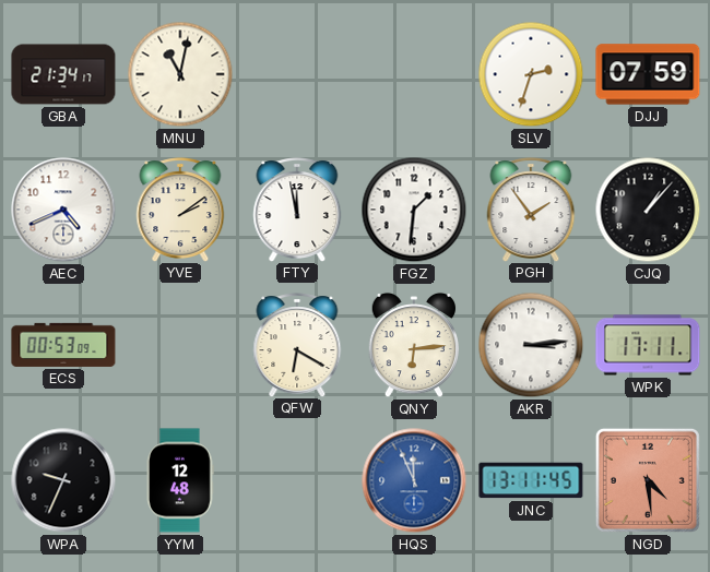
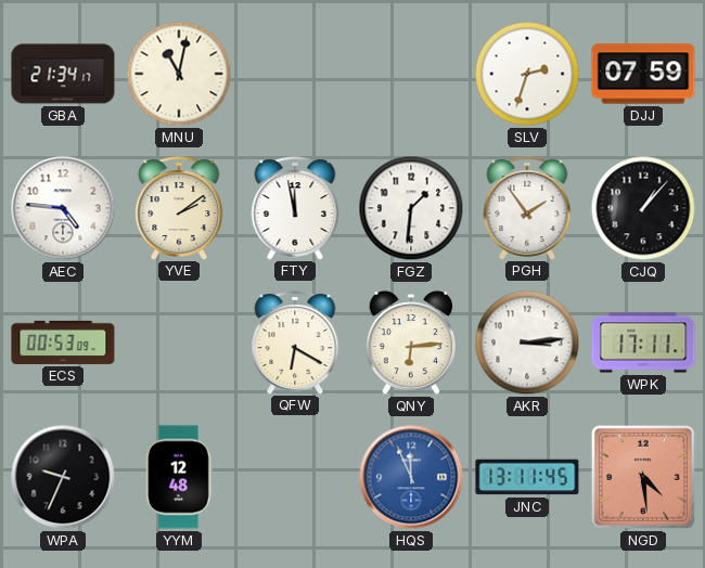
AEC: 4:41 -> 4:46
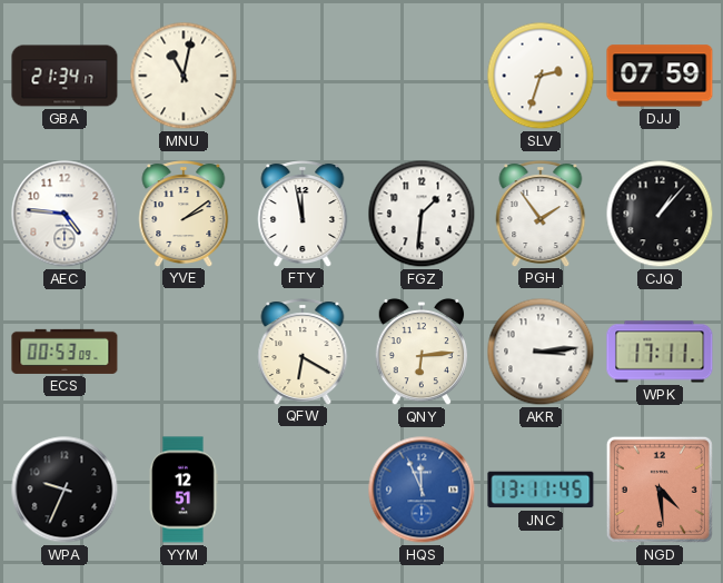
YYM: 12:48 -> 12:51
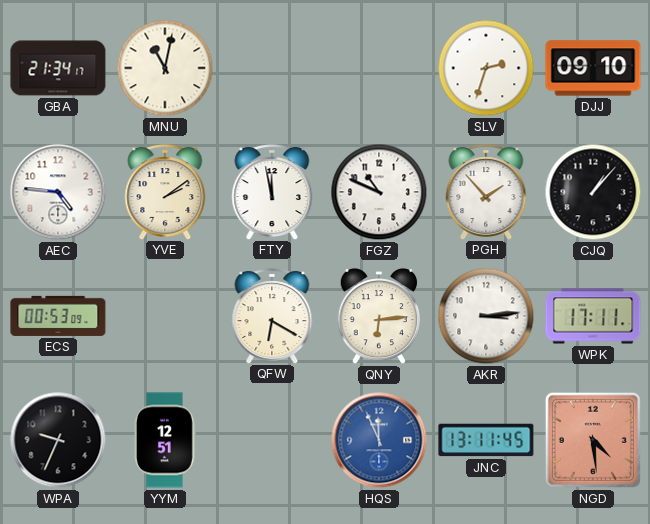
DJJ: 07:59 -> 09:10
FGZ: 1:31 -> 10:49
PGH: 1:54 -> 1:53
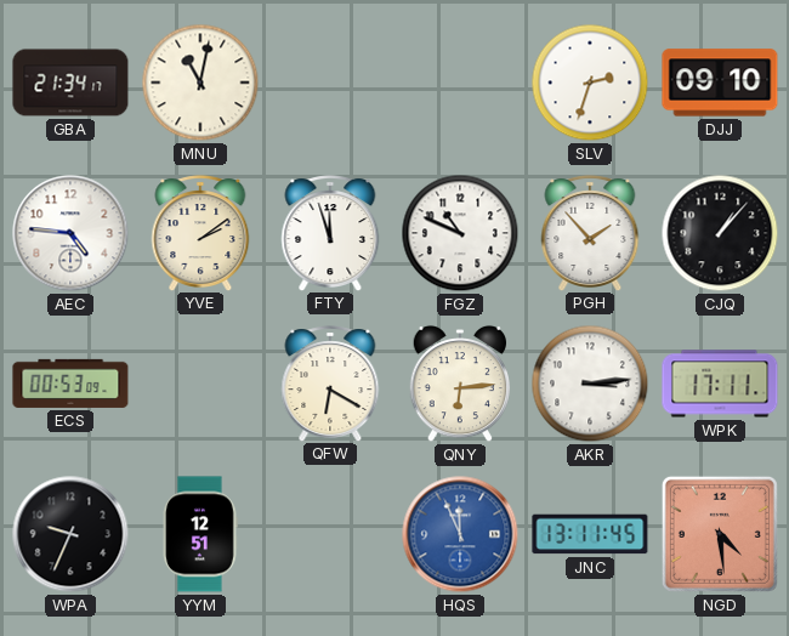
FTY: 11:58 -> 11:57
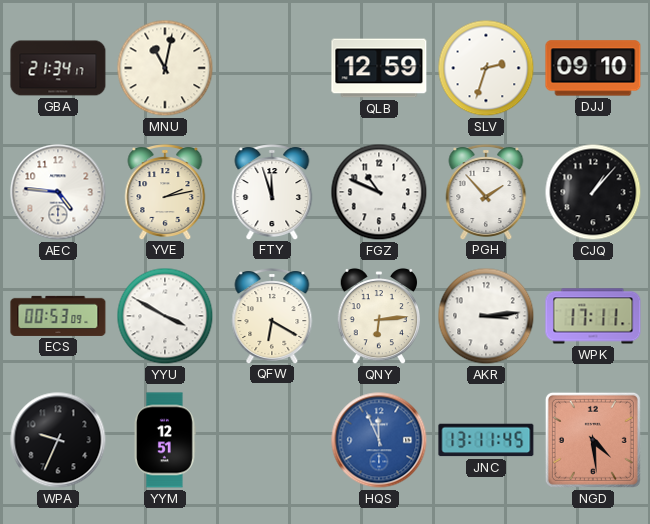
QLB: none -> 12:59
YVE: 2:09 -> 2:13
YYU: none -> 3:50
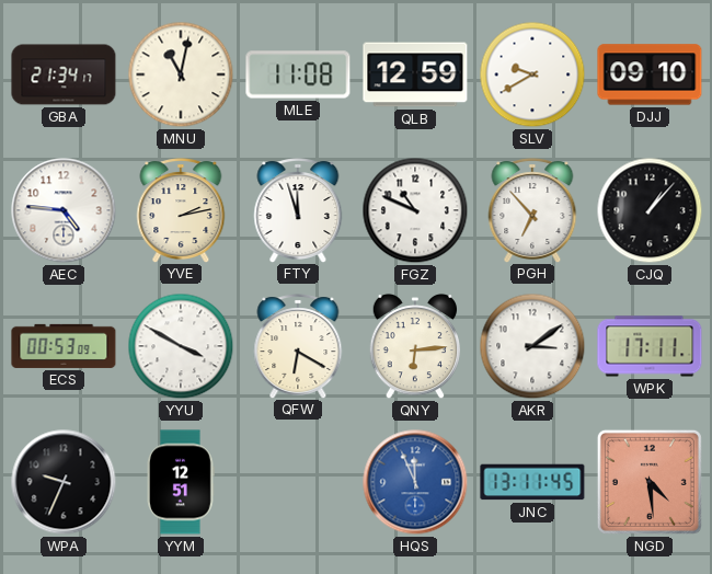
MLE: none -> 11:08
SLV: 2:33 -> 9:40
PGH: 1:53 -> 6:53
AKR: 3:14 -> 3:09
